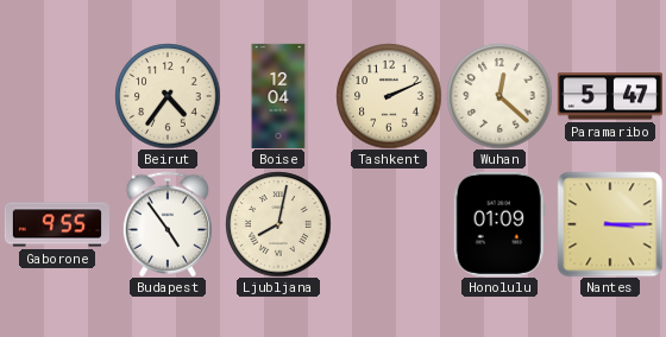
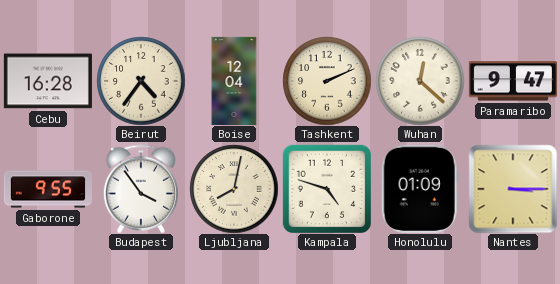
Cebu: none -> 16:28
Paramaribo: 5:47 -> 9:47
Budapest: 4:54 -> 3:54
Kampala: none -> 4:48
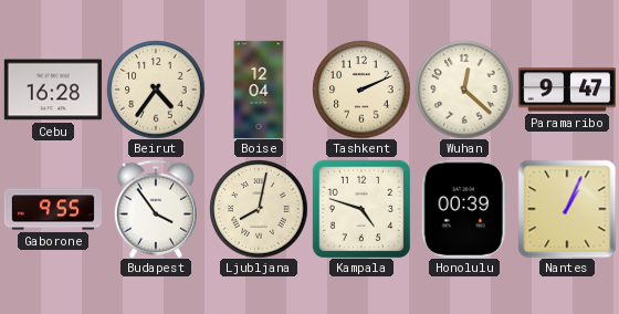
Honolulu: 01:09 -> 00:39
Nantes: 3:15 -> 1:04
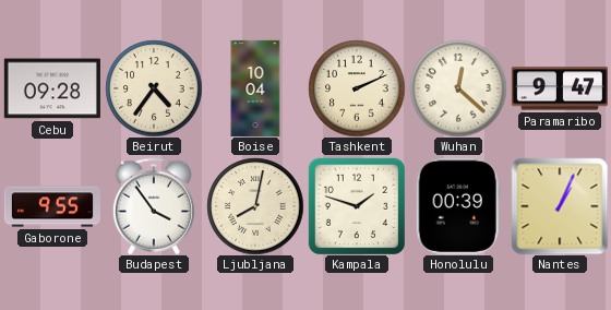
Cebu: 16:28 -> 09:28
Boise: 12:04 -> 10:04
Kampala: 4:48 -> 1:48
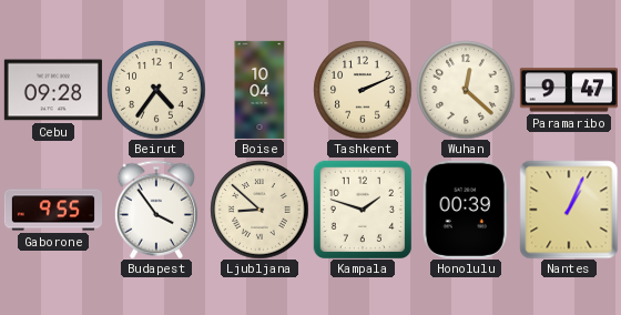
Ljubljana: 8:02 -> 8:52
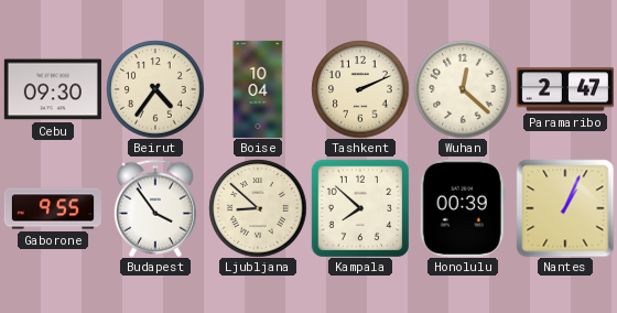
Cebu: 09:28 -> 09:30
Paramaribo: 9:47 -> 2:47
Kampala: 1:48 -> 7:52
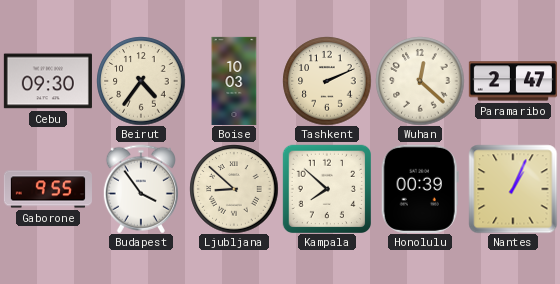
Boise: 10:04 -> 10:03
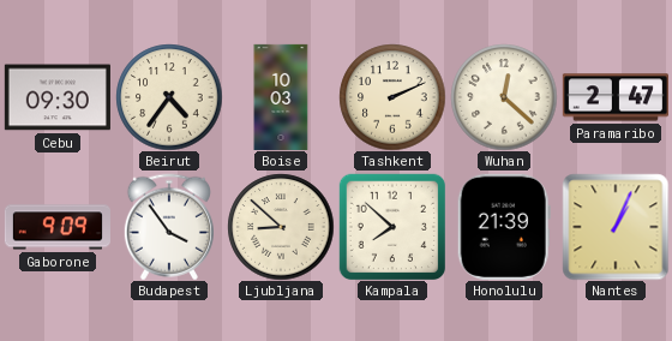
Gaborone: 9:55 -> 9:09
Honolulu: 00:39 -> 21:39
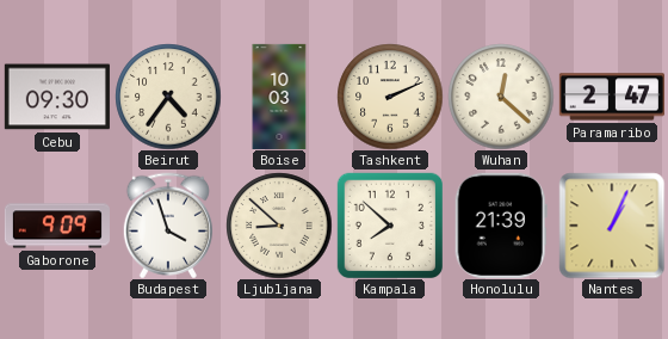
Budapest: 3:54 -> 3:57
